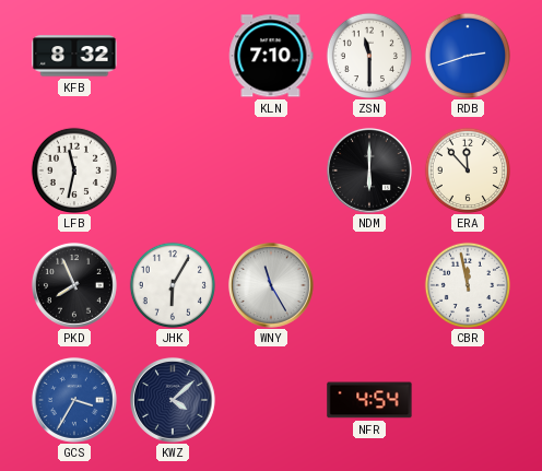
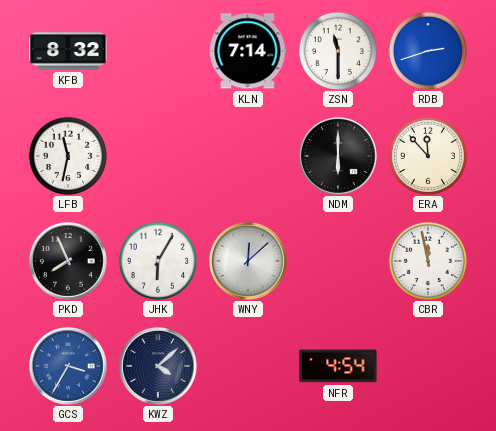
KLN: 7:10 -> 7:14
WNY: 11:25 -> 12:08
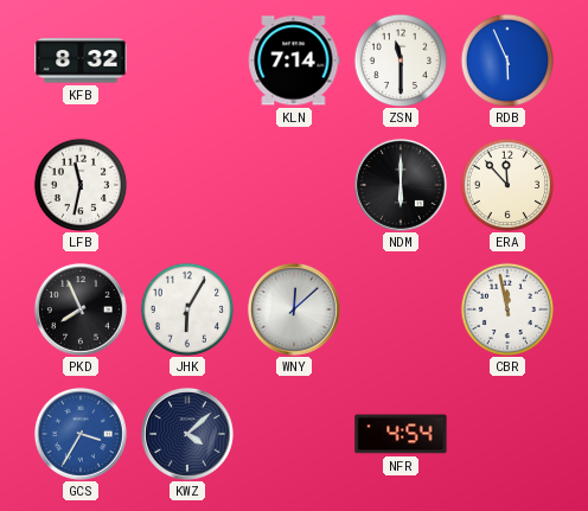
RDB: 2:42 -> 5:56
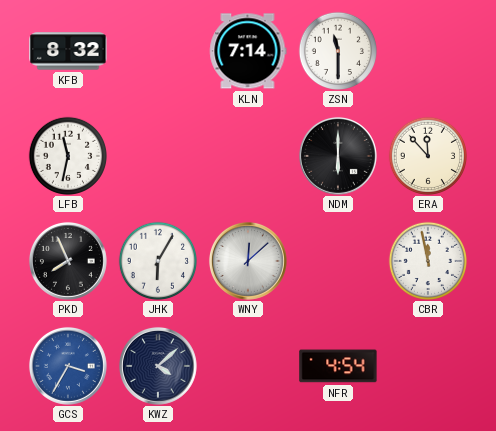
RDB: 5:56 -> none
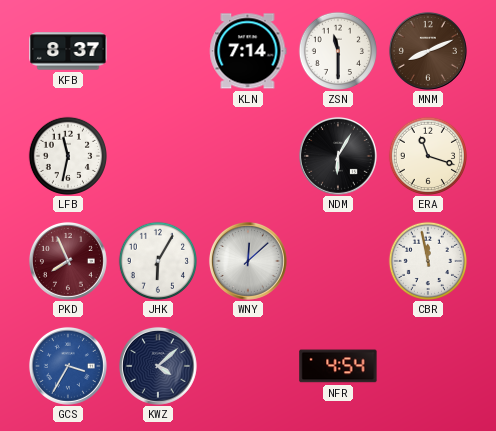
KFB: 8:32 -> 8:37
MNM: none -> 8:11
NDM: 6:00 -> 6:05
ERA: 11:53 -> 11:18
PKD dial: black -> burgundy
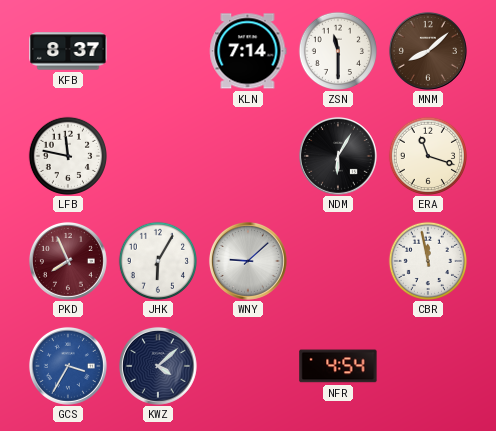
MNM: 8:11 -> 8:08
LFB: 11:32 -> 11:47
WNY: 12:08 -> 9:08
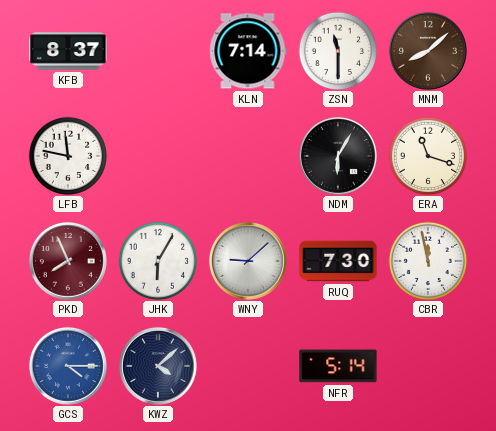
RUQ: none -> 7:30
GCS: 3:35 -> 4:15
NFR: 4:54 -> 5:14
